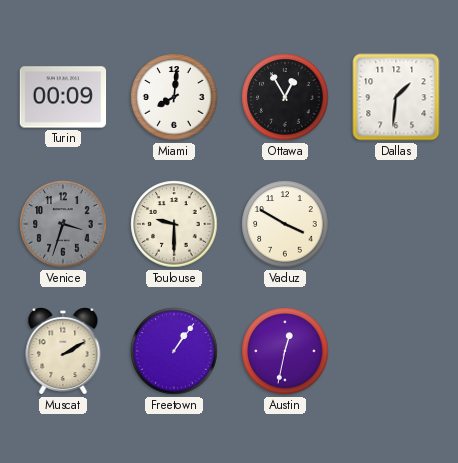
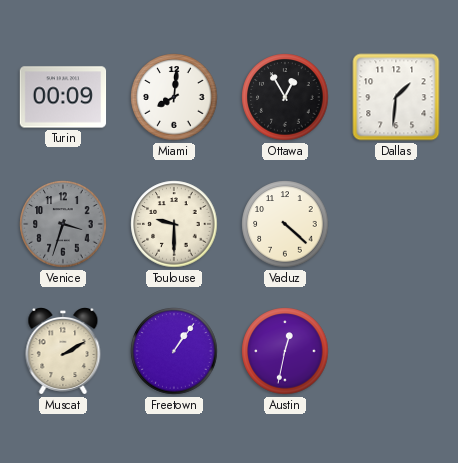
Vaduz: 3:50 -> 4:22
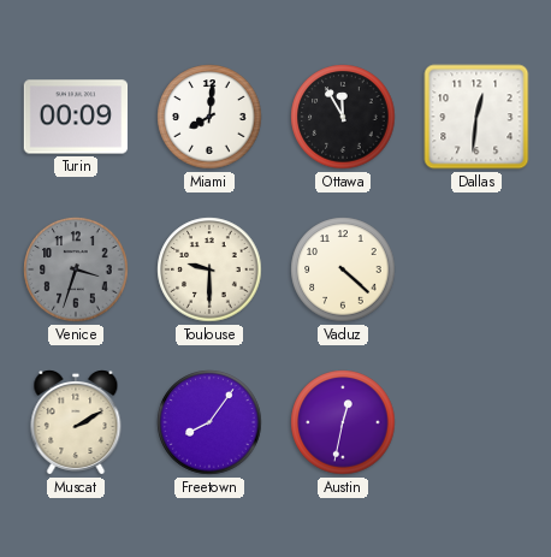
Ottawa: 12:55 -> 11:55
Dallas: 1:31 -> 12:31
Freetown: 1:06 -> 8:06
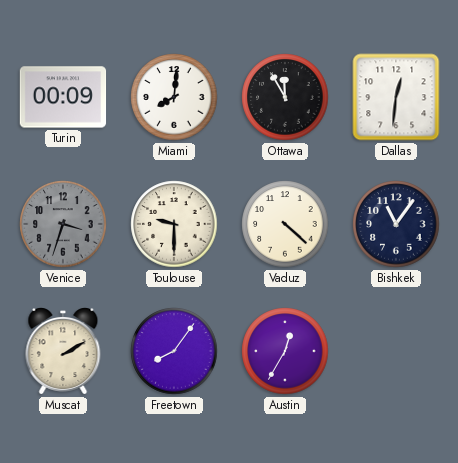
Bishkek: none -> 11:06
Austin: 12:32 -> 12:35
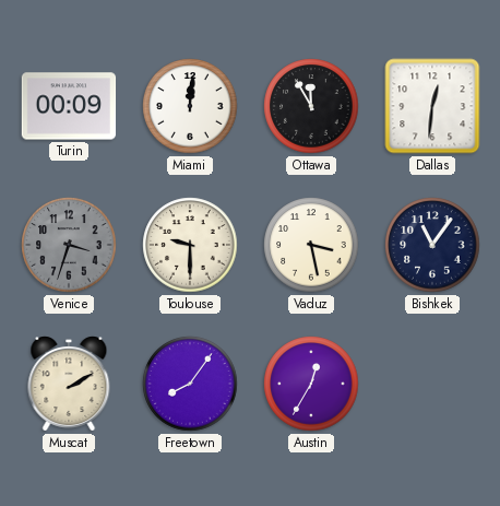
Miami: 8:01 -> 12:01
Vaduz: 4:22 -> 3:28
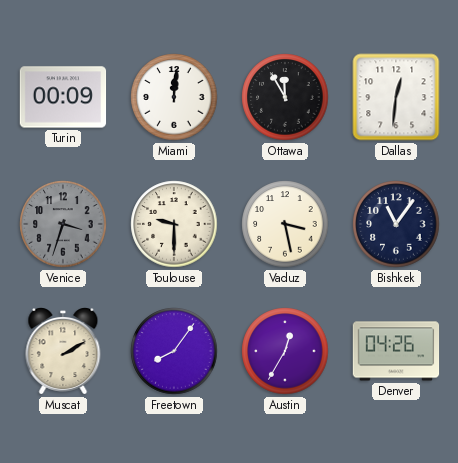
Denver: none -> 04:26
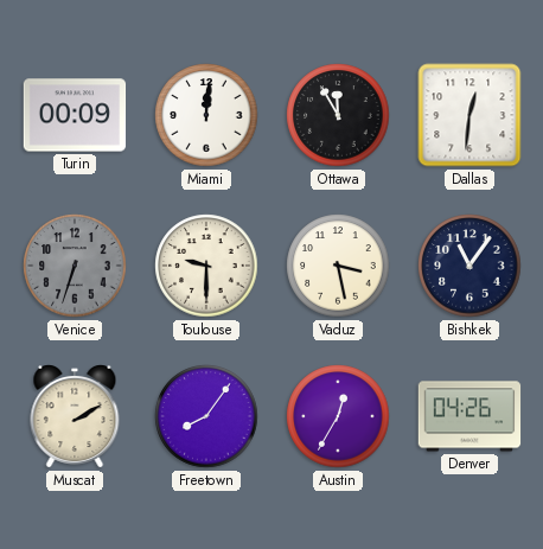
Venice: 3:33 -> 6:33
